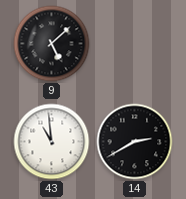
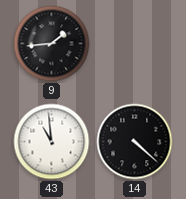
9: 5:08 -> 1:44
14: 2:40 -> 4:22
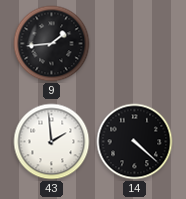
43: 10:59 -> 1:59
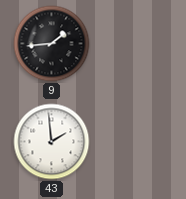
14: 4:22 -> none
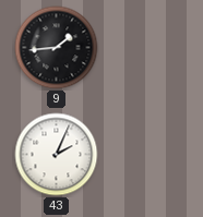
43: 1:59 -> 2:04
